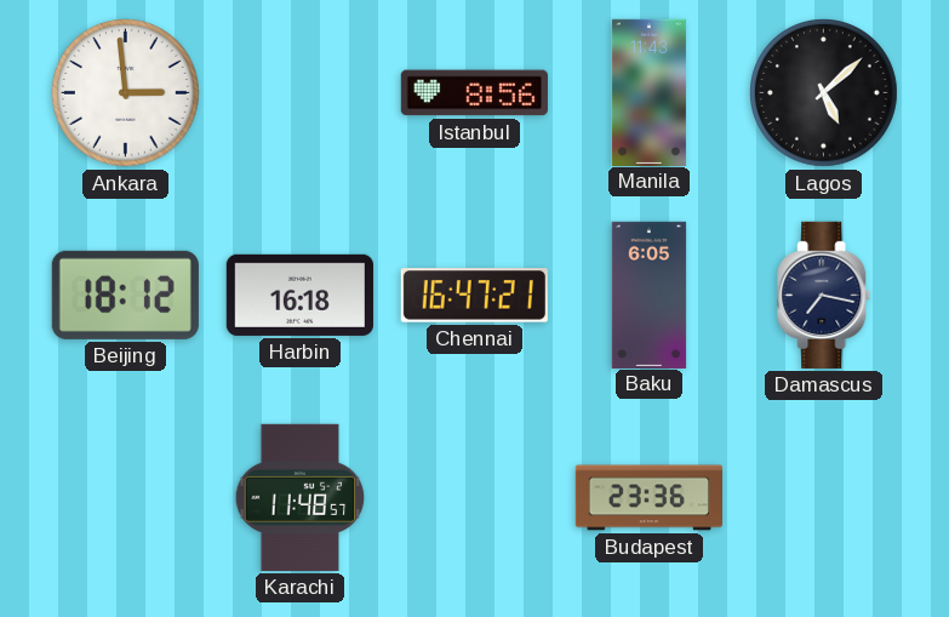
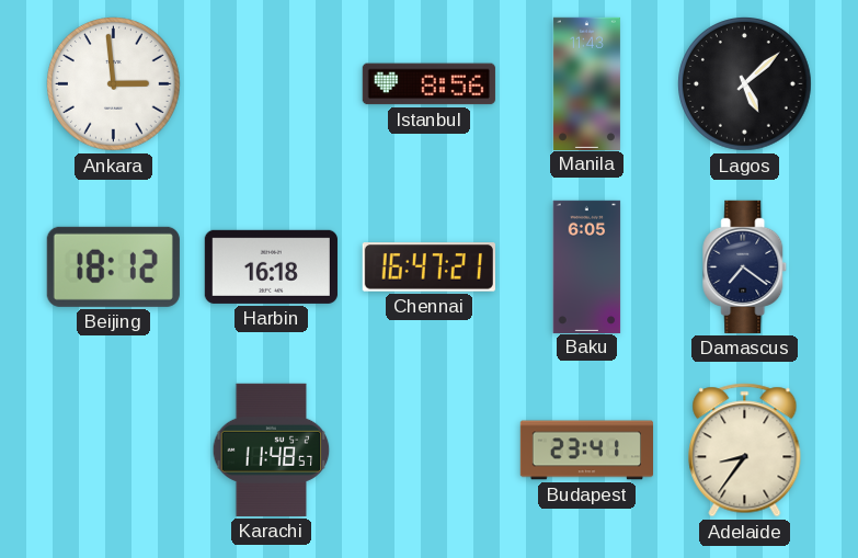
Damascus: 7:17 -> 7:21
Budapest: 23:36 -> 23:41
Adelaide: none -> 8:36
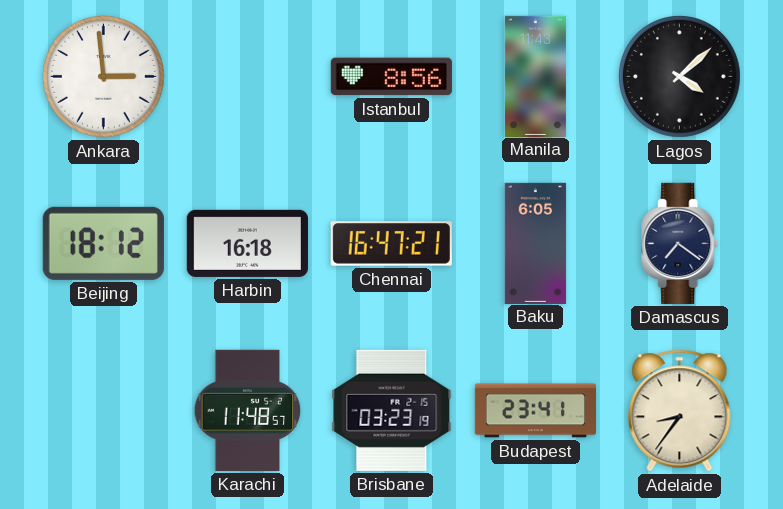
Lagos: 5:08 -> 4:08
Brisbane: none -> 03:23
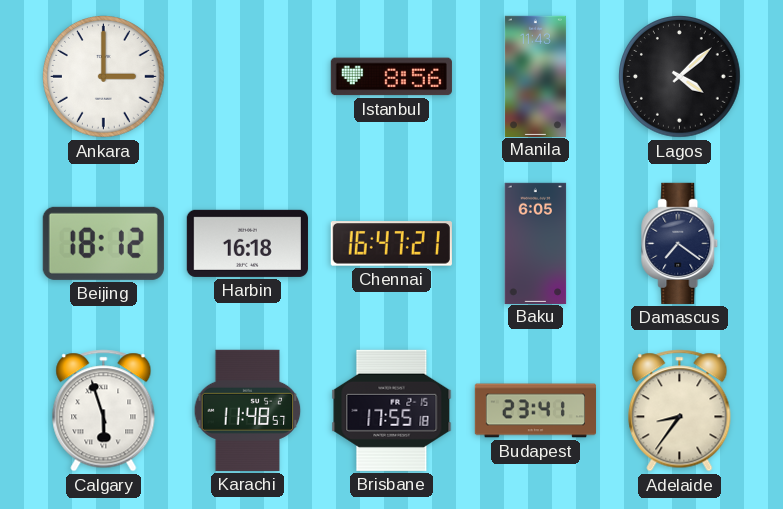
Ankara: 2:59 -> 3:00
Calgary: none -> 5:57
Brisbane: 03:23 -> 17:55
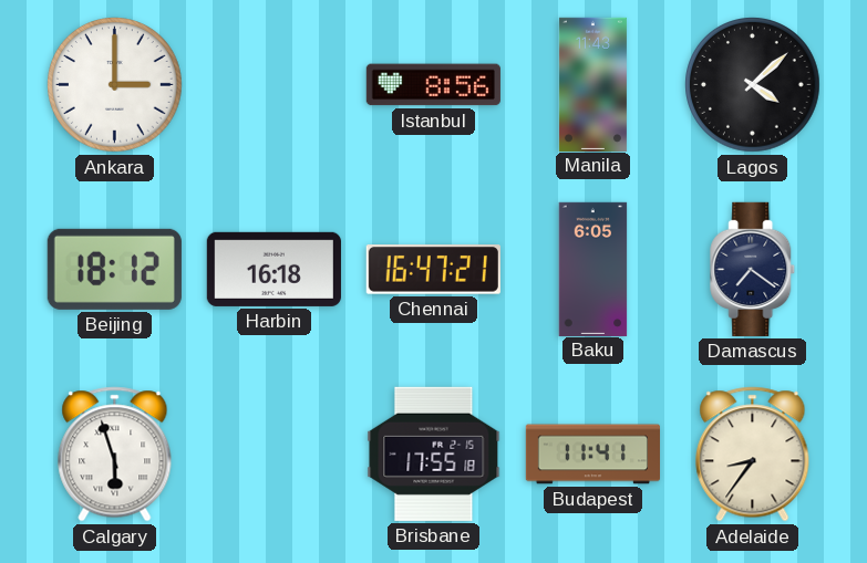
Karachi: 11:48 -> none
Budapest: 23:41 -> 11:41
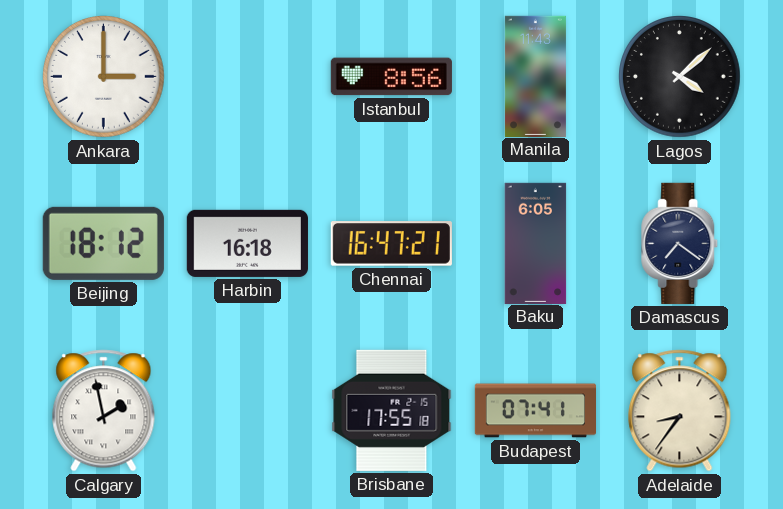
Calgary: 5:57 -> 1:58
Budapest: 11:41 -> 07:41
